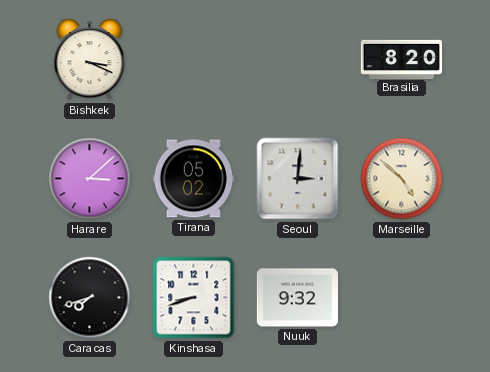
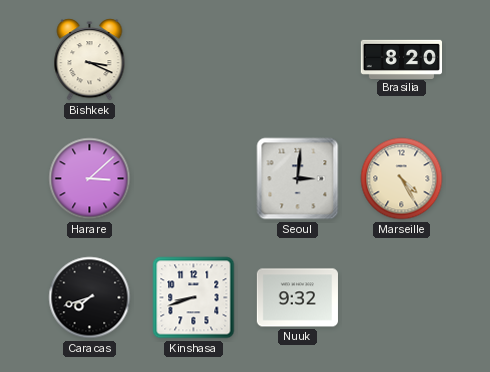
Tirana: 05:02 -> none
Marseille: 4:52 -> 4:25
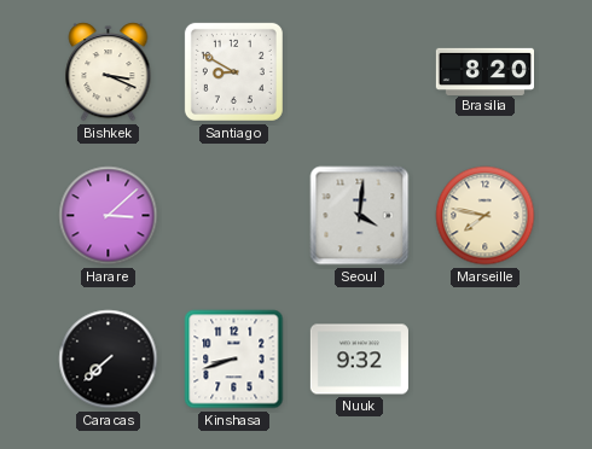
Santiago: none -> 8:50
Seoul: 3:01 -> 4:01
Marseille: 4:25 -> 7:47
Caracas: 7:42 -> 7:38
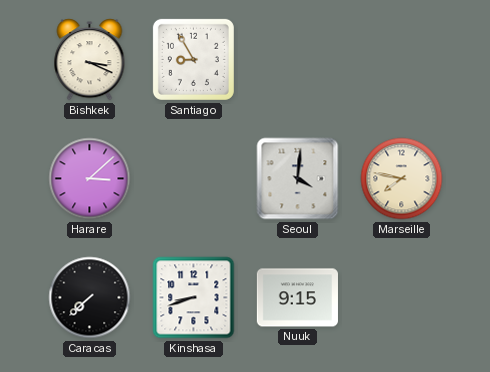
Santiago: 8:50 -> 8:55
Brasilia: 8:20 -> none
Nuuk: 9:32 -> 9:15
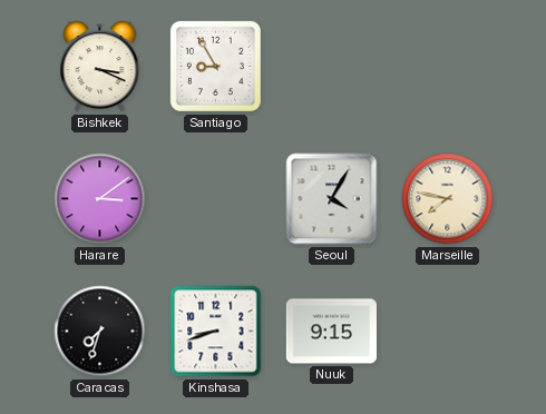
Harare: 3:08 -> 3:09
Seoul: 4:01 -> 4:05
Caracas: 7:38 -> 7:33
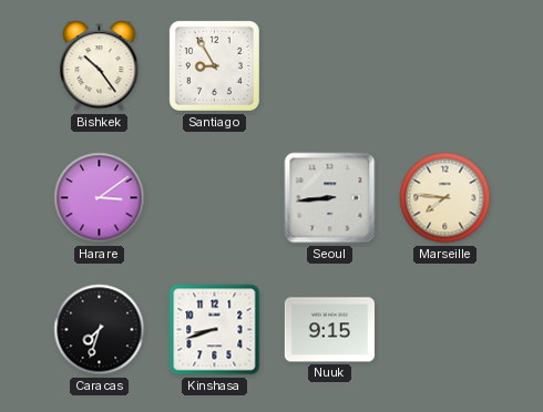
Bishkek: 3:19 -> 10:24
Seoul: 4:05 -> 8:44
Marseille: 7:47 -> 7:46
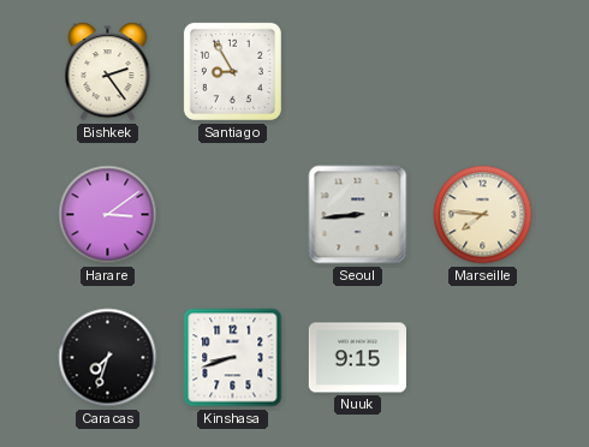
Bishkek: 10:24 -> 2:24
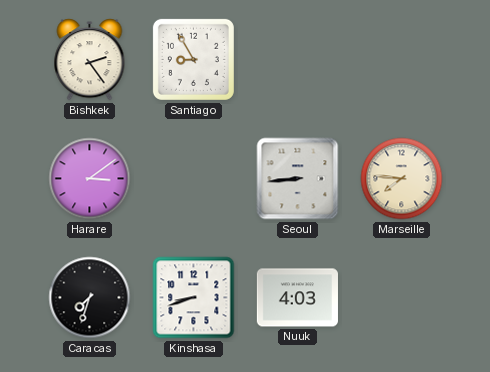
Nuuk: 9:15 -> 4:03
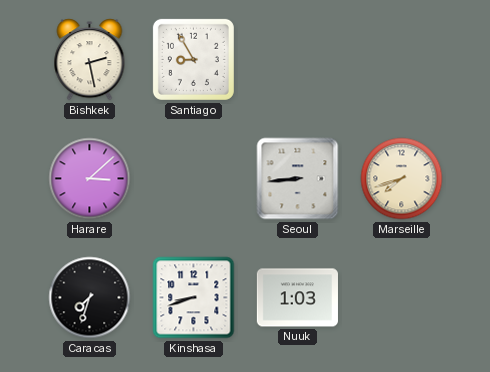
Bishkek: 2:24 -> 2:28
Harare: 3:09 -> 3:08
Marseille: 7:46 -> 7:42
Nuuk: 4:03 -> 1:03
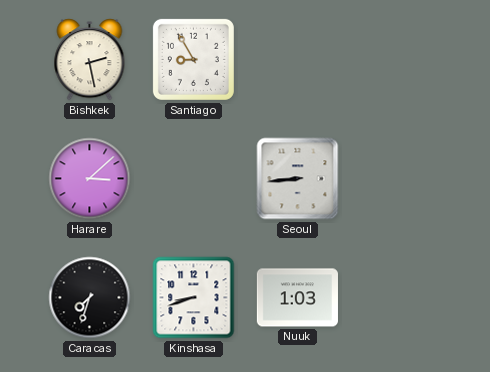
Marseille: 7:42 -> none
